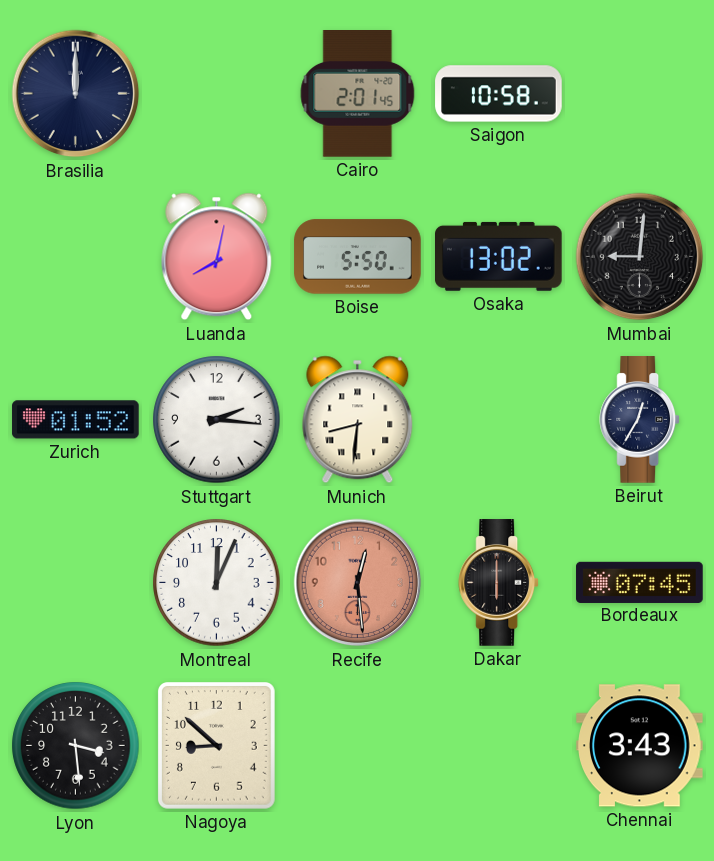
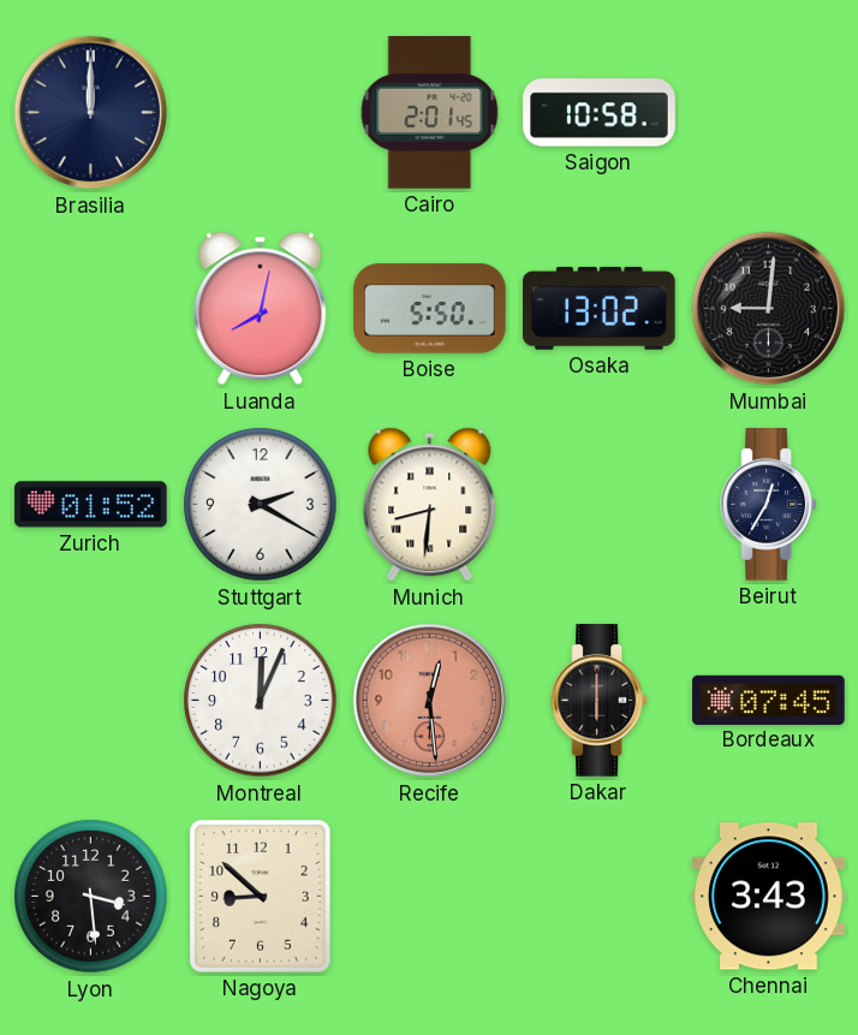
Stuttgart: 2:16 -> 2:20
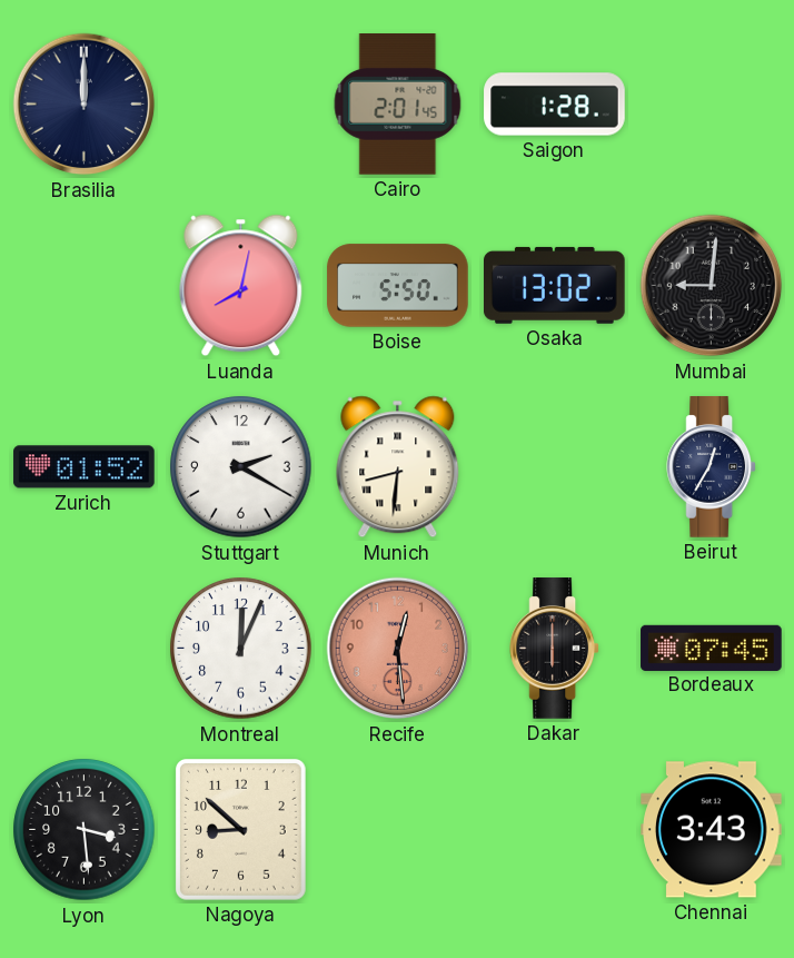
Saigon: 10:58 -> 1:28
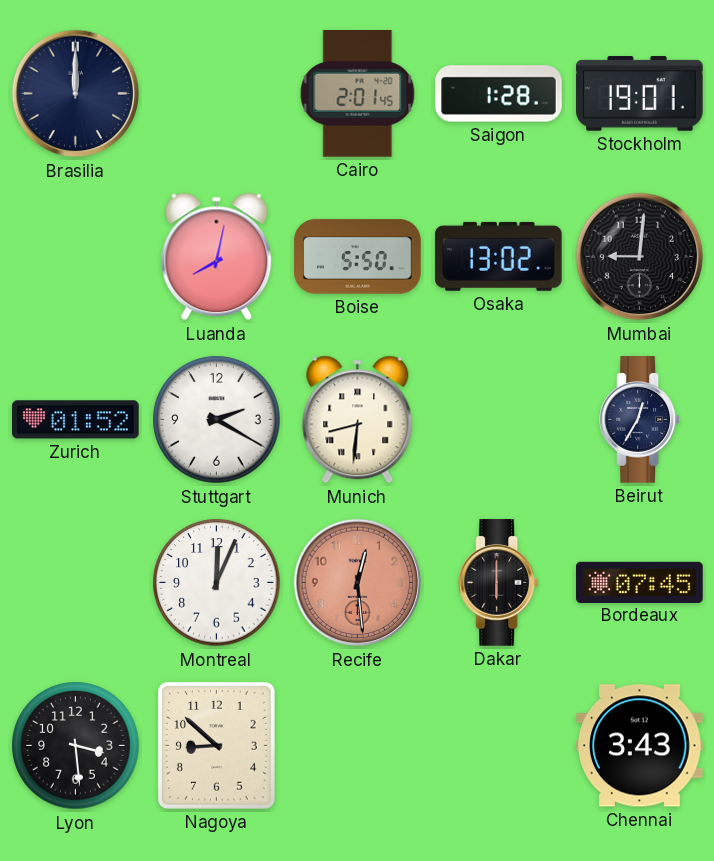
Stockholm: none -> 19:01
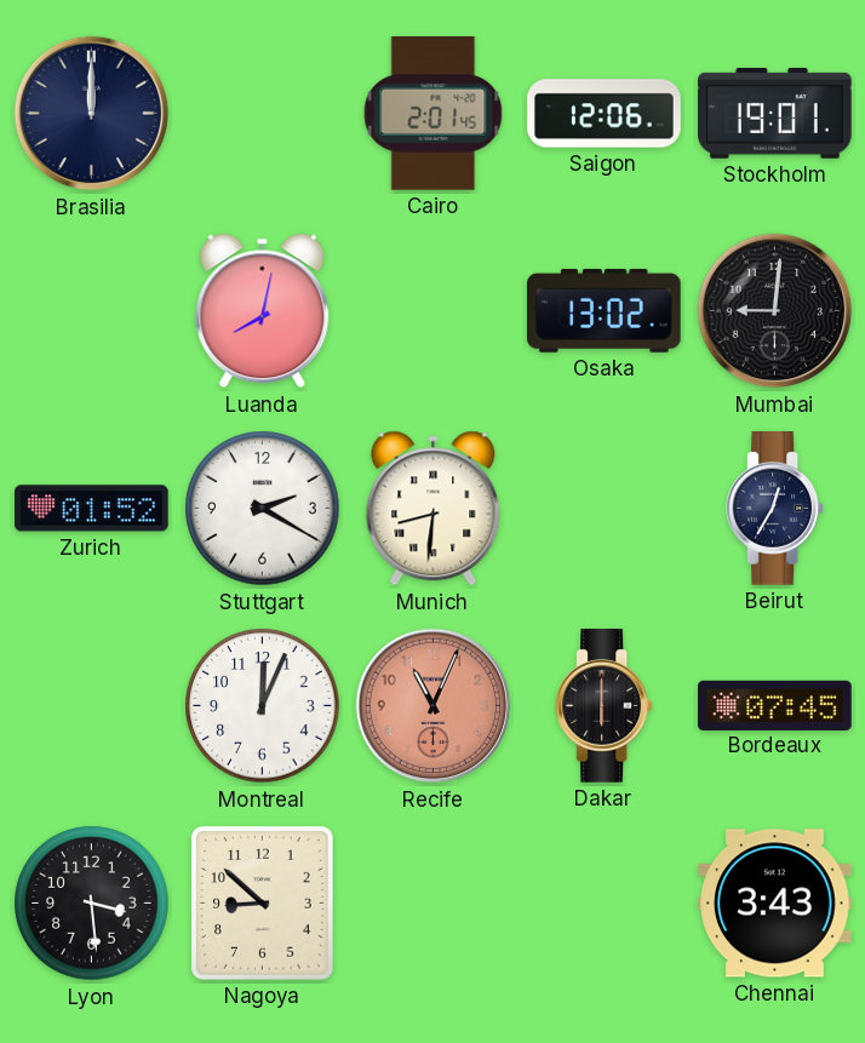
Saigon: 1:28 -> 12:06
Boise: 5:50 -> none
Recife: 12:29 -> 11:04
